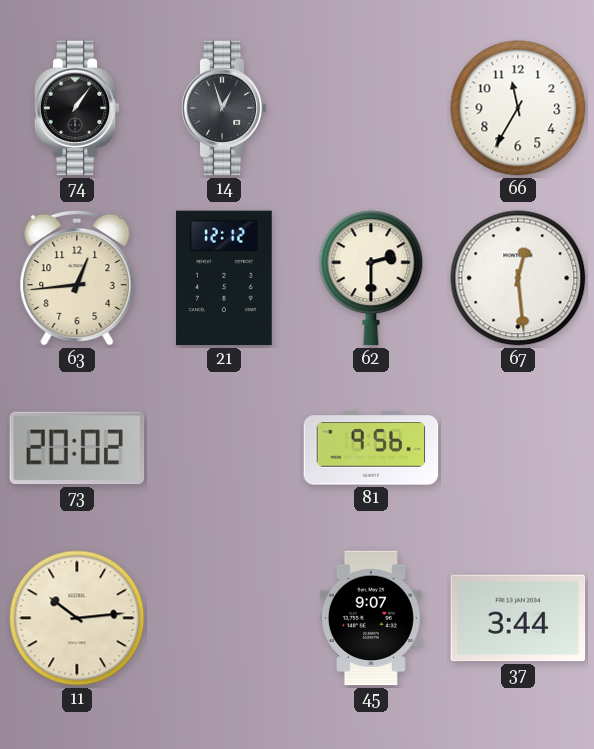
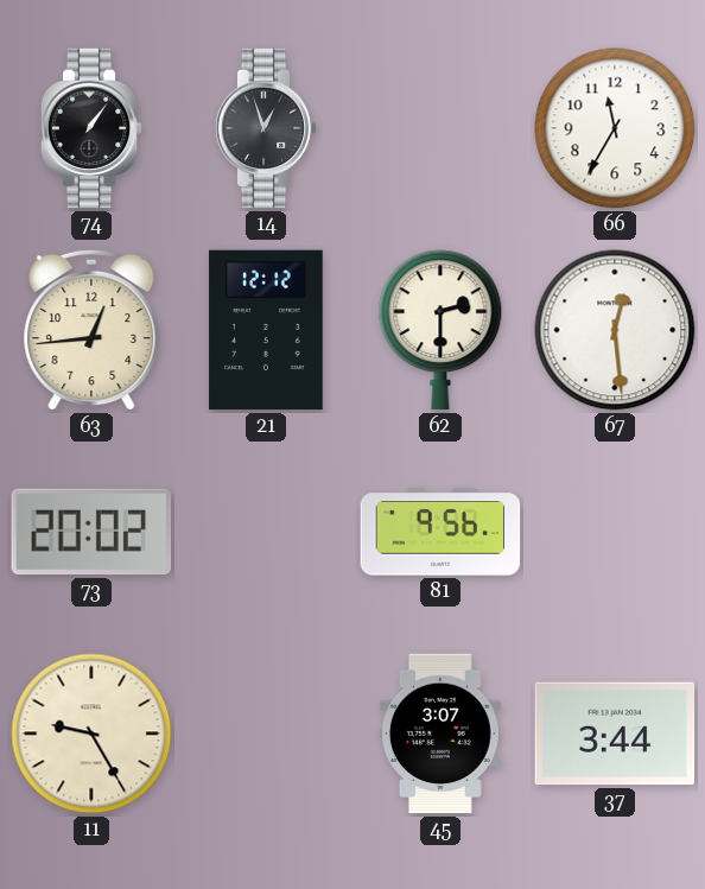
11: 10:14 -> 9:25
45: 9:07 -> 3:07
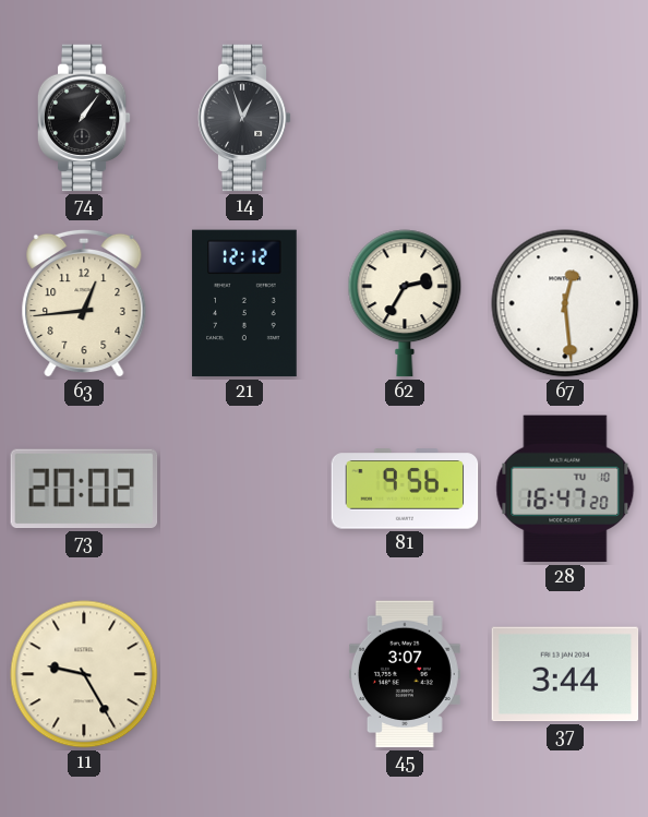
66: 11:35 -> none
62: 2:30 -> 2:35
28: none -> 16:47
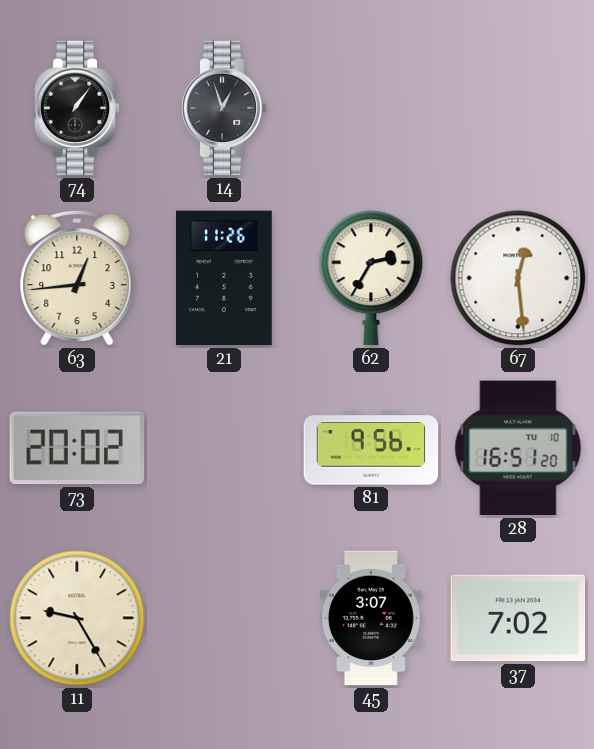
21: 12:12 -> 11:26
28: 16:47 -> 16:51
37: 3:44 -> 7:02
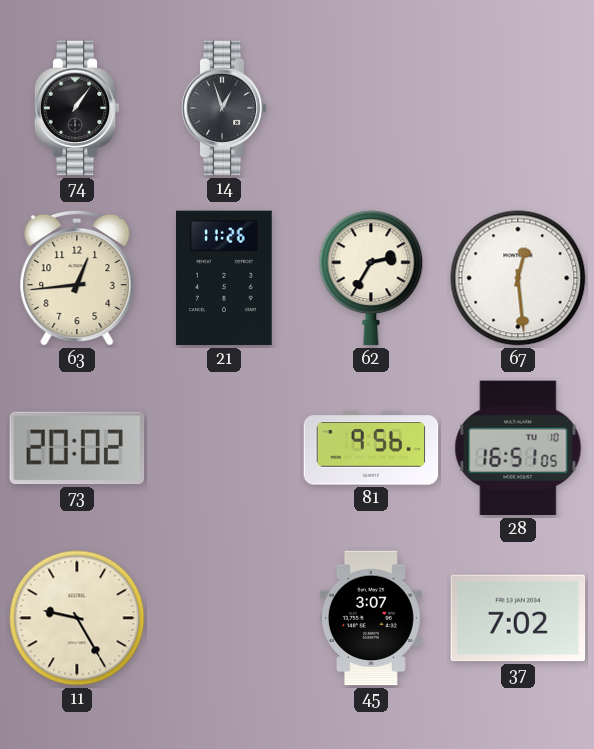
28: 16:51:20 -> 16:51:05
